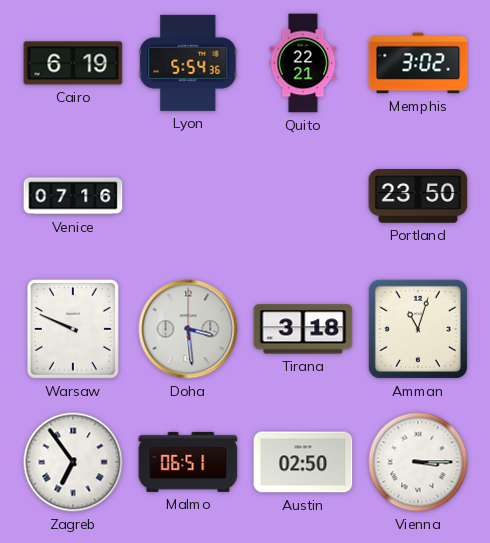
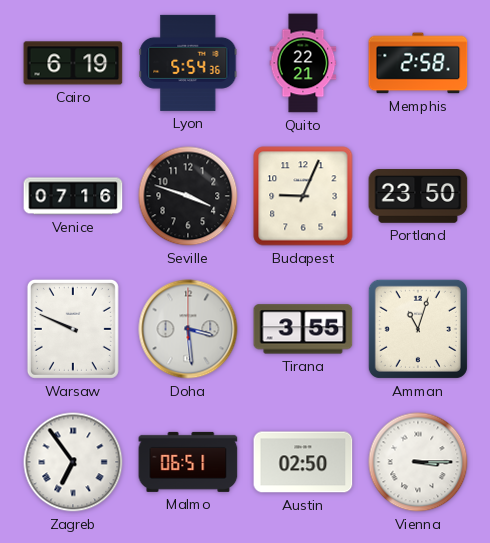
Memphis: 3:02 -> 2:58
Seville: none -> 3:48
Budapest: none -> 9:04
Tirana: 3:18 -> 3:55
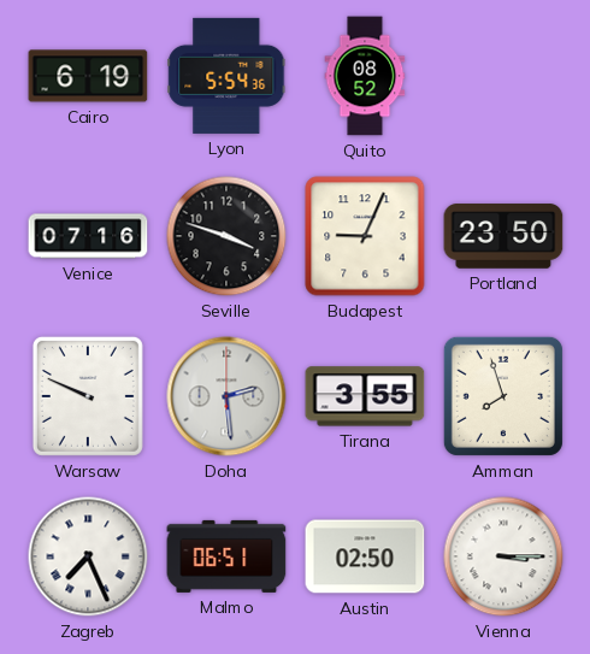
Quito: 22:21 -> 08:52
Memphis: 2:58 -> none
Doha: 3:29 -> 2:29
Amman: 11:03 -> 7:57
Zagreb: 6:54 -> 7:26
